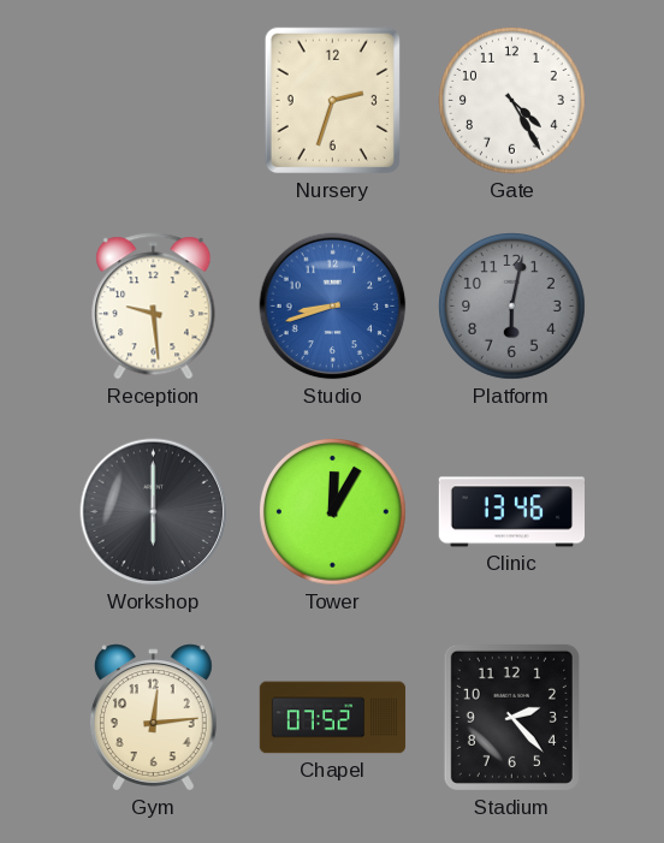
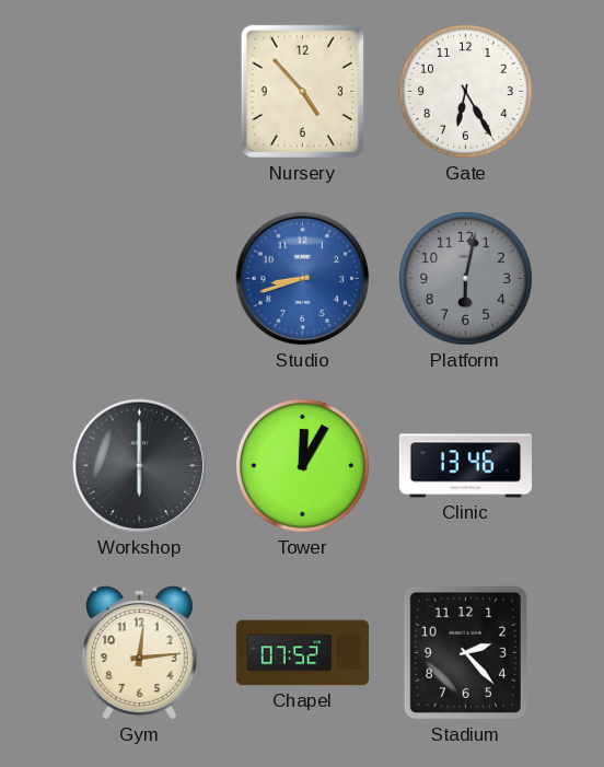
Nursery: 2:33 -> 4:53
Gate: 4:25 -> 6:25
Reception: 9:29 -> none
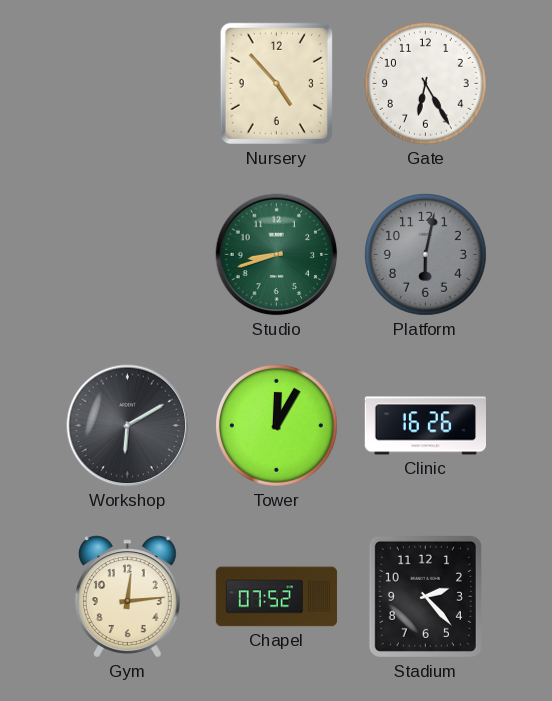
Studio dial: blue -> green
Workshop: 6:00 -> 6:10
Clinic: 13:46 -> 16:26
